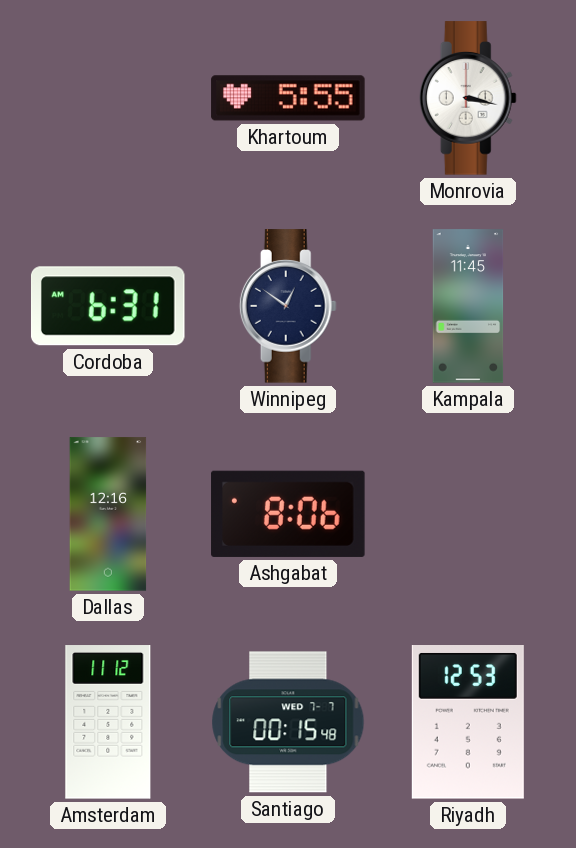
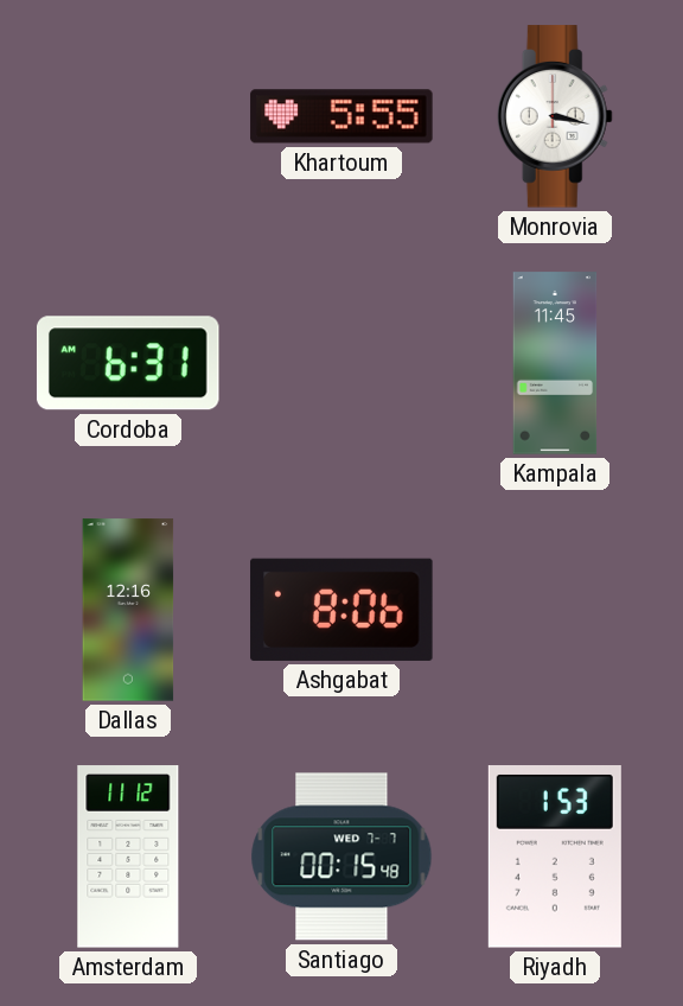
Winnipeg: 12:51 -> none
Riyadh: 12:53 -> 1:53
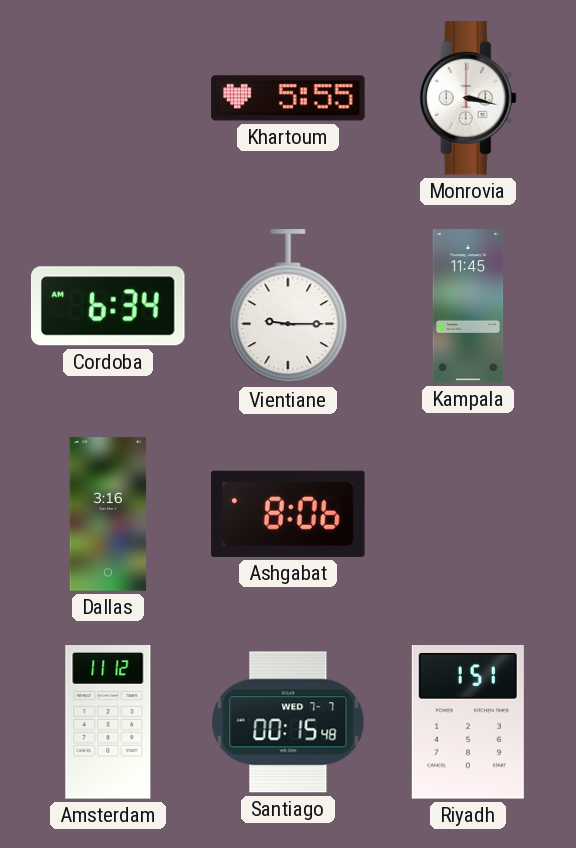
Cordoba: 6:31 -> 6:34
Vientiane: none -> 9:15
Dallas: 12:16 -> 3:16
Riyadh: 1:53 -> 1:51
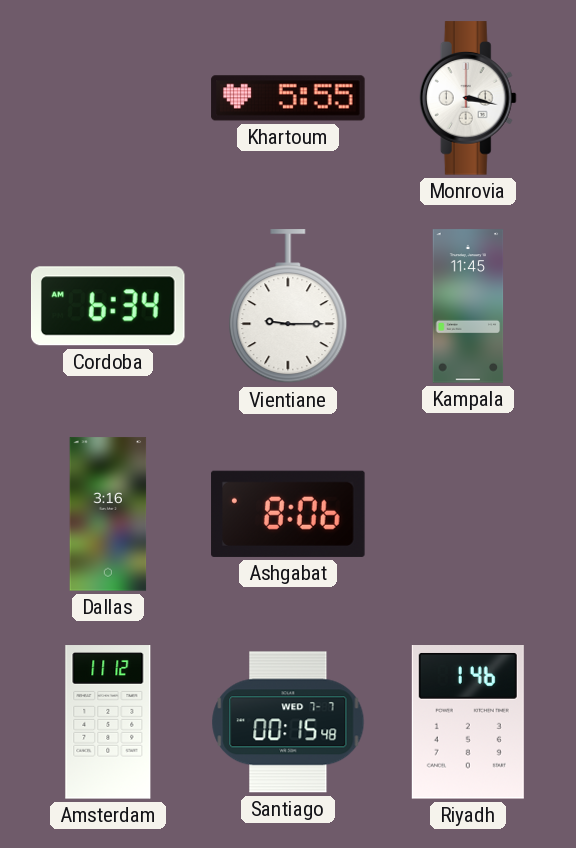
Riyadh: 1:51 -> 1:46
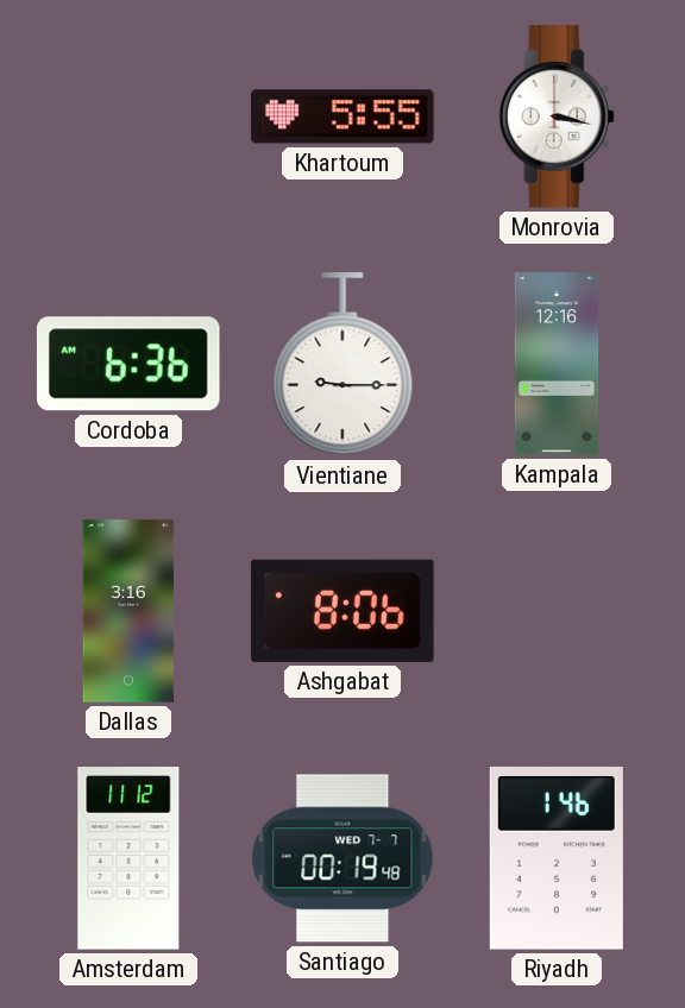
Cordoba: 6:34 -> 6:36
Kampala: 11:45 -> 12:16
Santiago: 00:15 -> 00:19
